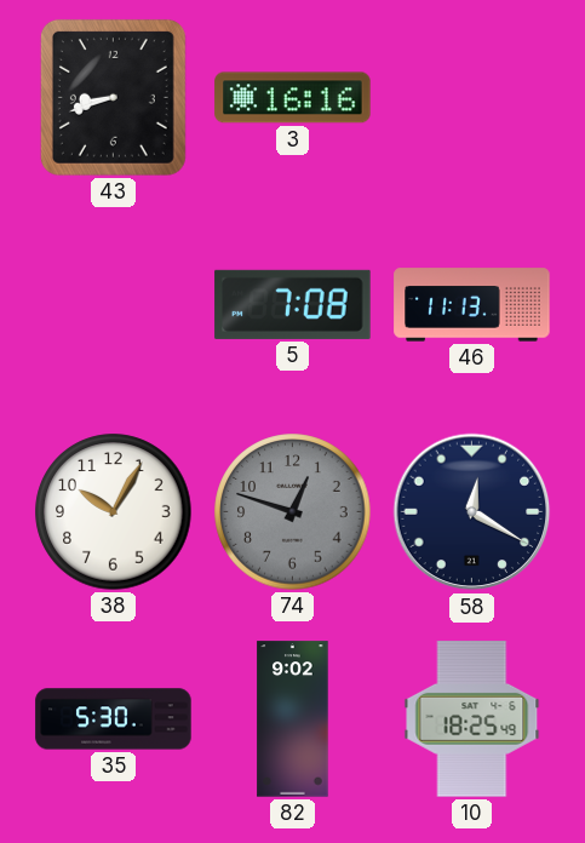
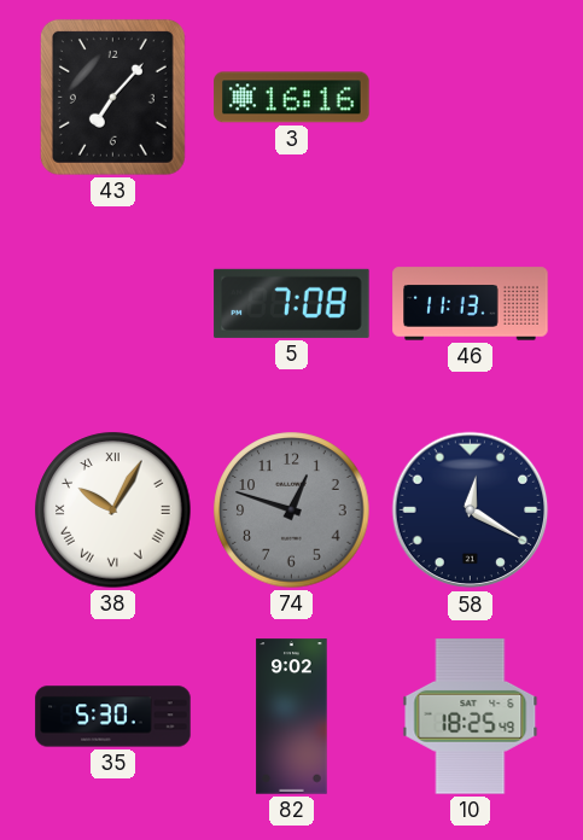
43: 8:42 -> 7:07
38 numerals: Arabic -> Roman
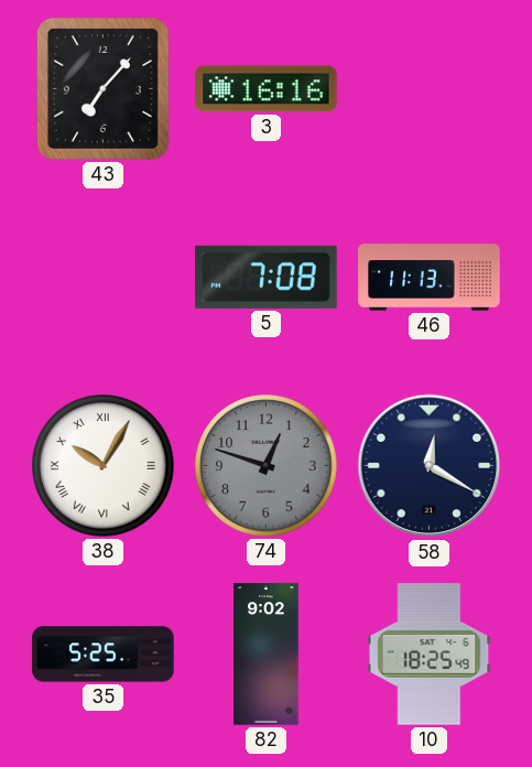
35: 5:30 -> 5:25
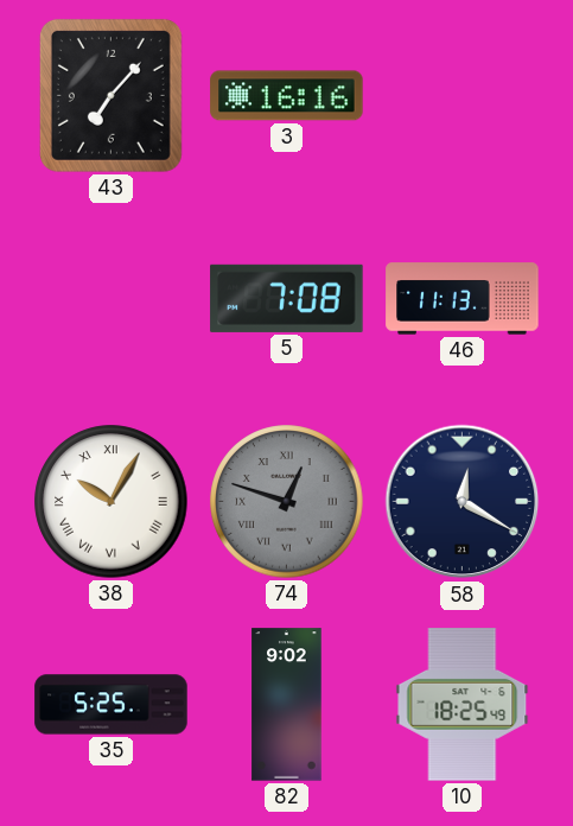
74 numerals: Arabic -> Roman
